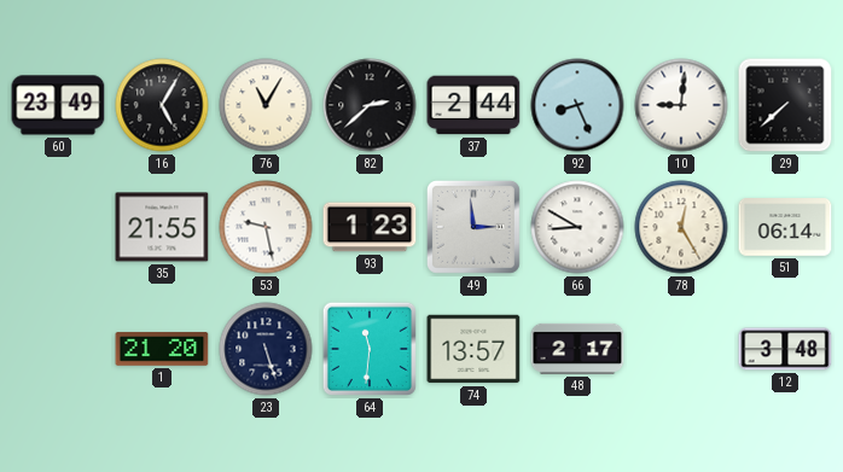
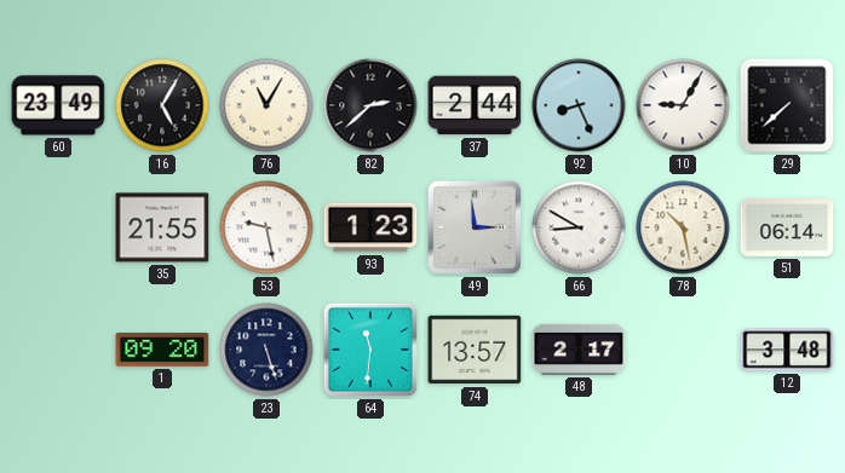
10: 9:01 -> 9:05
78: 12:25 -> 10:28
1: 21:20 -> 09:20
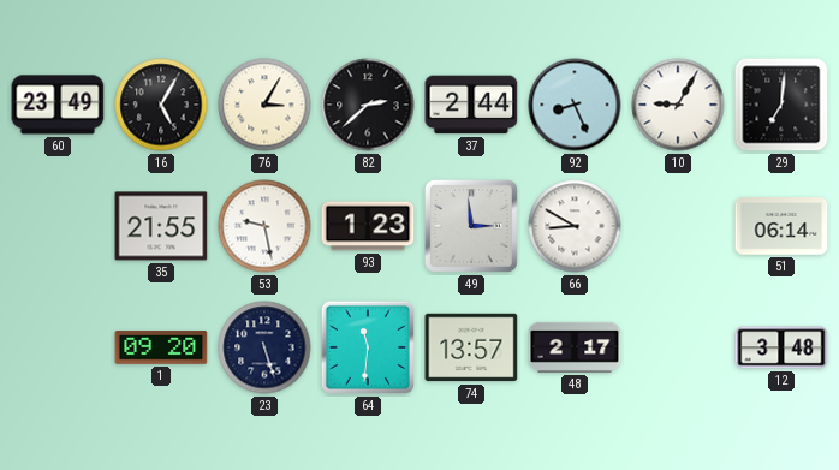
76: 11:05 -> 3:05
29: 7:38 -> 7:01
78: 10:28 -> none
